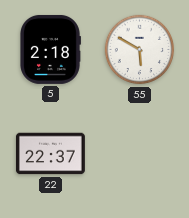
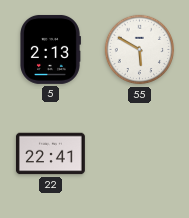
5: 2:18 -> 2:13
22: 22:37 -> 22:41
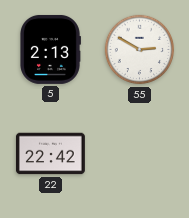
55: 5:50 -> 2:50
22: 22:41 -> 22:42
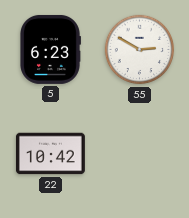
5: 2:13 -> 6:23
22: 22:42 -> 10:42
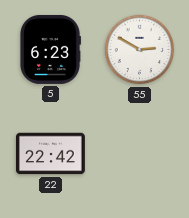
22: 10:42 -> 22:42
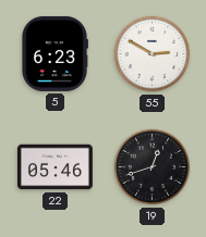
22: 22:42 -> 05:46
19: none -> 12:42
